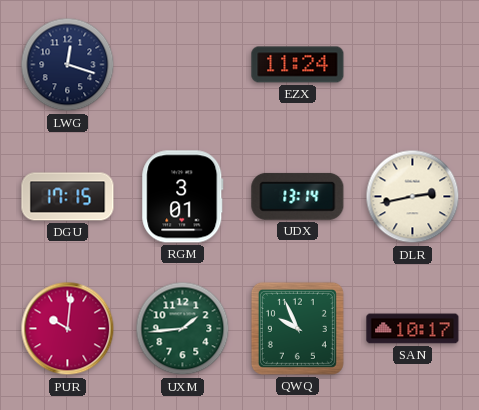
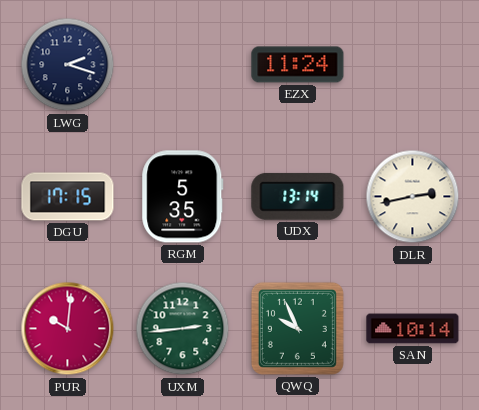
LWG: 12:18 -> 2:18
RGM: 3:01 -> 5:35
UXM: 1:44 -> 2:44
SAN: 10:17 -> 10:14
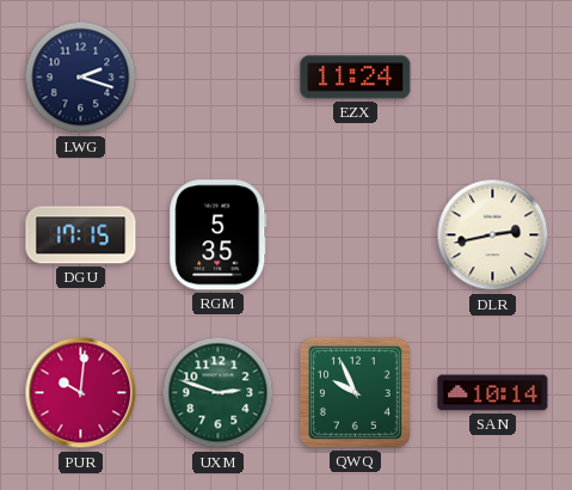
UDX: 13:14 -> none
UXM: 2:44 -> 2:48
